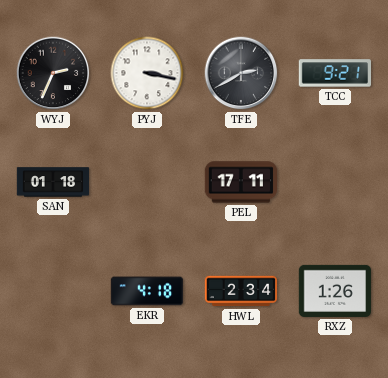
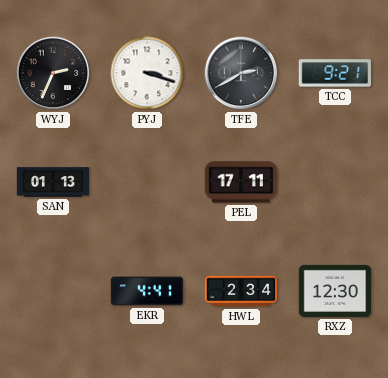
PYJ: 3:17 -> 3:18
SAN: 01:18 -> 01:13
EKR: 4:18 -> 4:41
RXZ: 1:26 -> 12:30
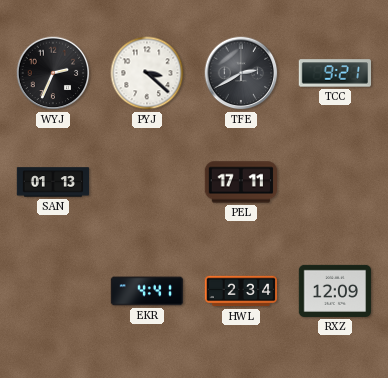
PYJ: 3:18 -> 3:22
RXZ: 12:30 -> 12:09
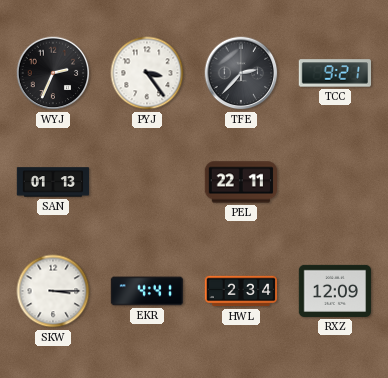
PYJ: 3:22 -> 3:24
TFE: 2:40 -> 2:37
PEL: 17:11 -> 22:11
SKW: none -> 3:15
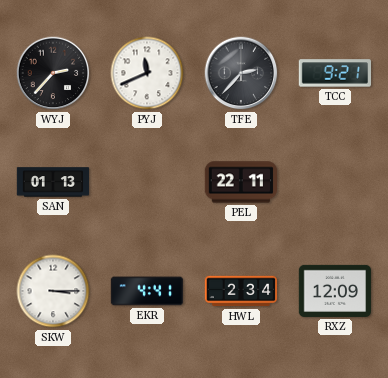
WYJ: 2:34 -> 2:37
PYJ: 3:24 -> 11:41
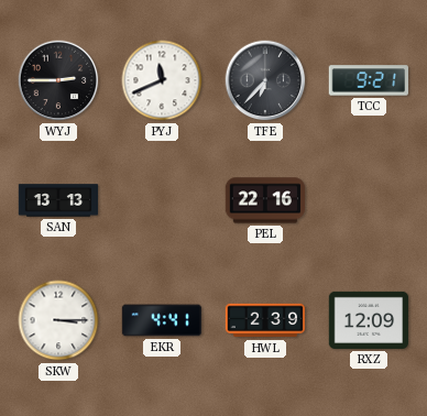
WYJ: 2:37 -> 2:45
TFE: 2:37 -> 6:37
SAN: 01:13 -> 13:13
PEL: 22:11 -> 22:16
HWL: 2:34 -> 2:39
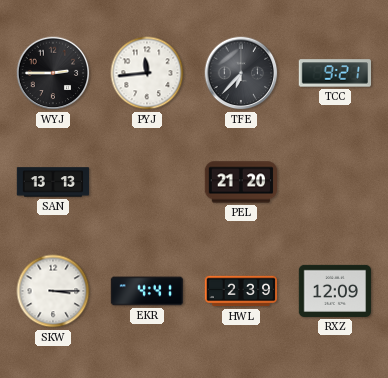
PYJ: 11:41 -> 11:44
PEL: 22:16 -> 21:20
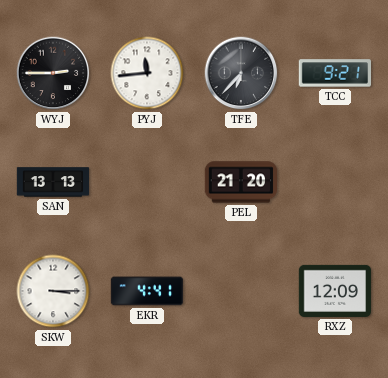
HWL: 2:39 -> none
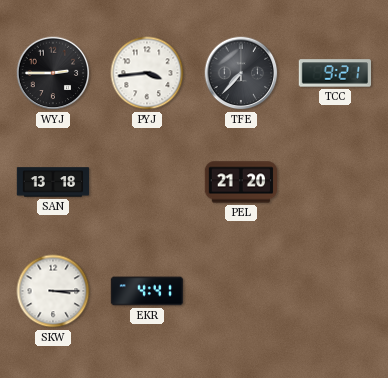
PYJ: 11:44 -> 3:44
TFE: 6:37 -> 7:37
SAN: 13:13 -> 13:18
RXZ: 12:09 -> none
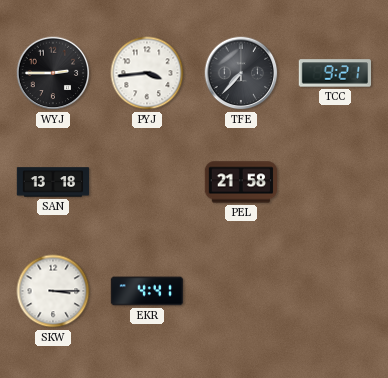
PEL: 21:20 -> 21:58
